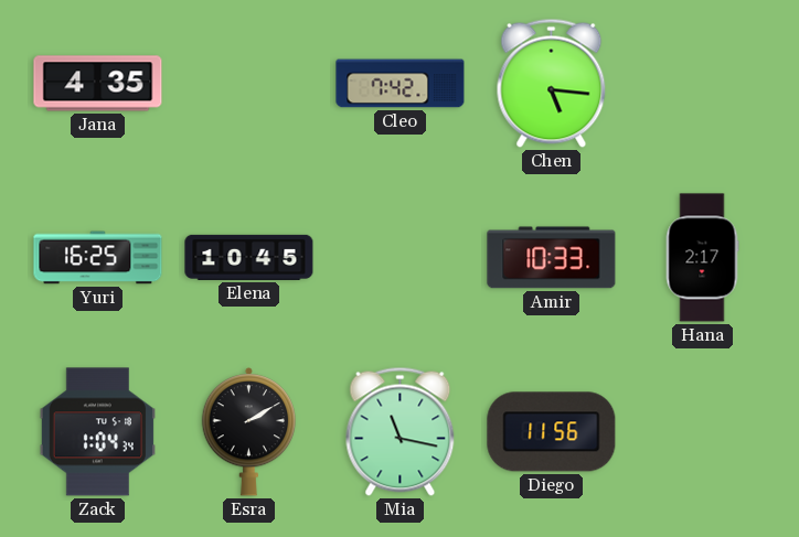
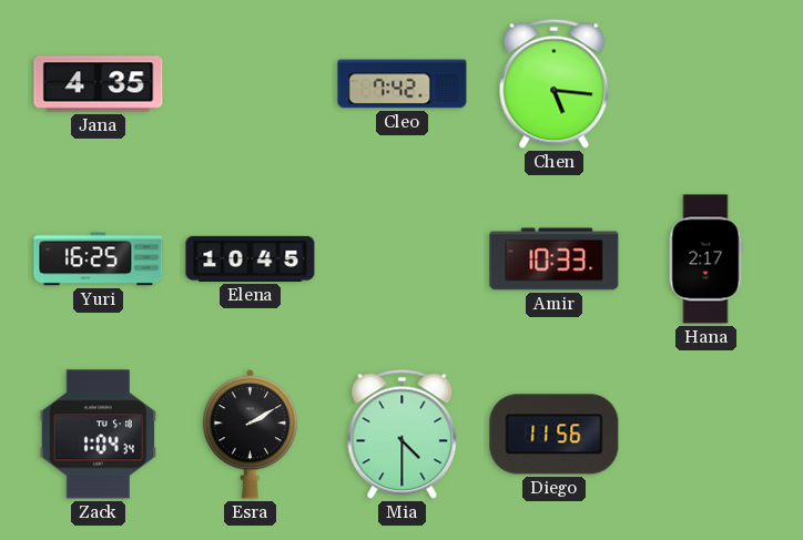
Mia: 11:17 -> 4:30
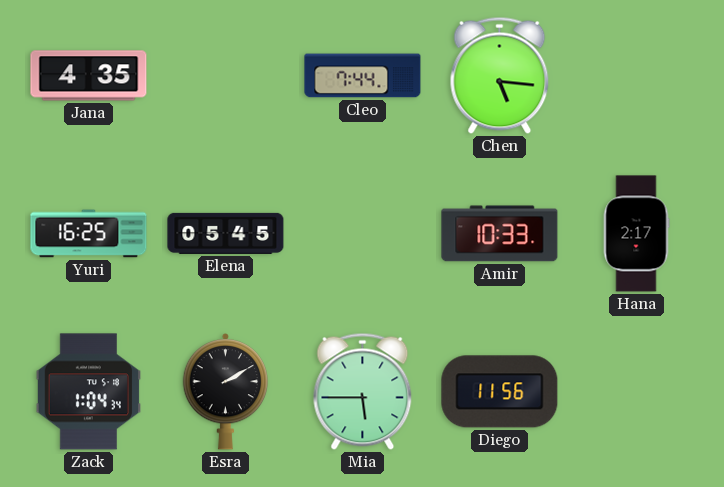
Cleo: 7:42 -> 7:44
Elena: 10:45 -> 05:45
Mia: 4:30 -> 5:45
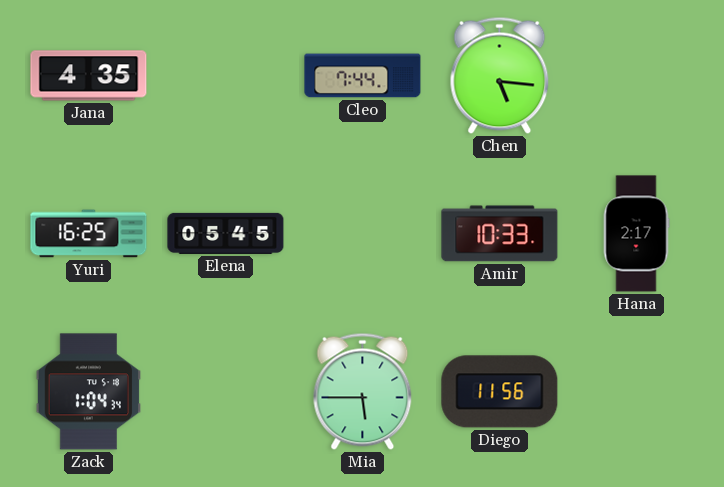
Esra: 2:10 -> none
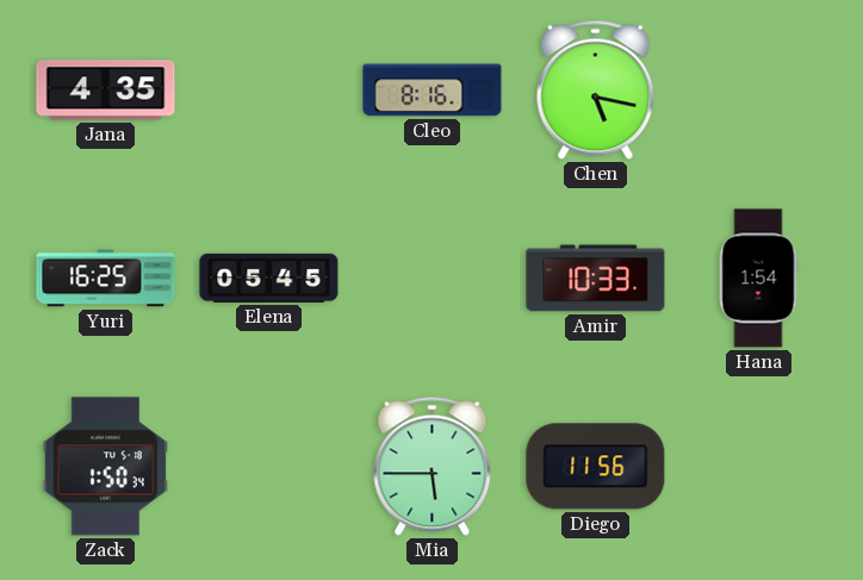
Cleo: 7:44 -> 8:16
Chen: 5:16 -> 5:17
Hana: 2:17 -> 1:54
Zack: 1:04 -> 1:50
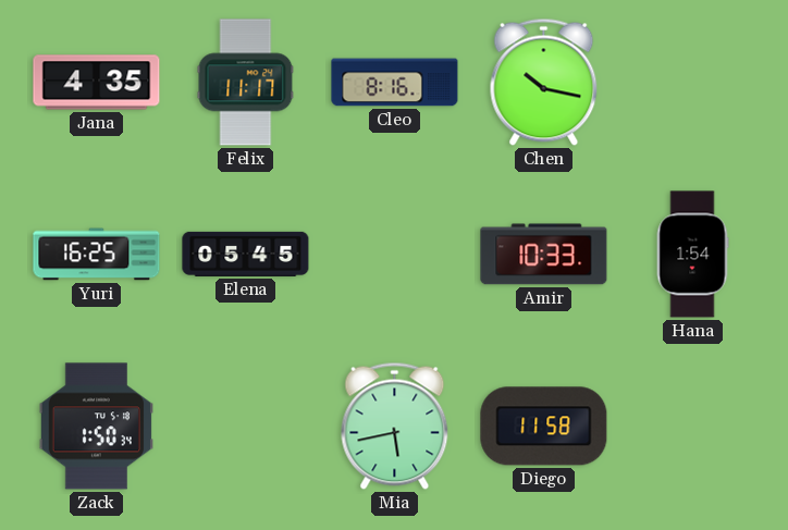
Felix: none -> 11:17
Chen: 5:17 -> 10:17
Mia: 5:45 -> 5:43
Diego: 11:56 -> 11:58
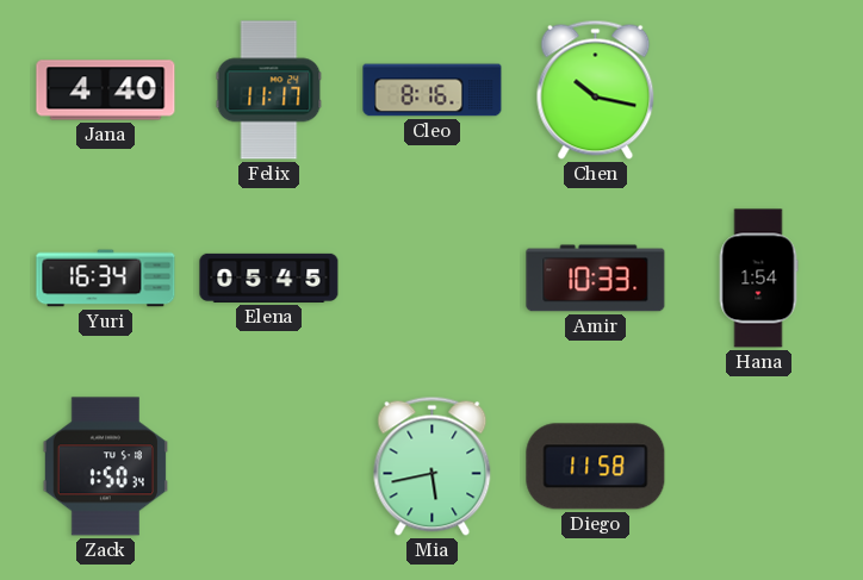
Jana: 4:35 -> 4:40
Yuri: 16:25 -> 16:34
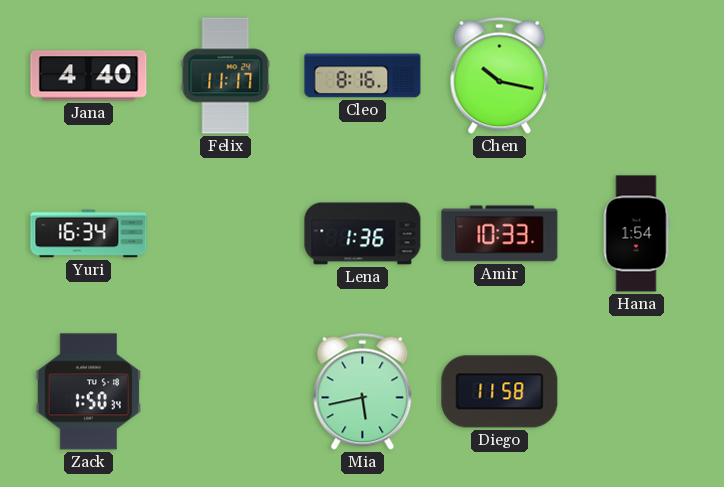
Elena: 05:45 -> none
Lena: none -> 1:36
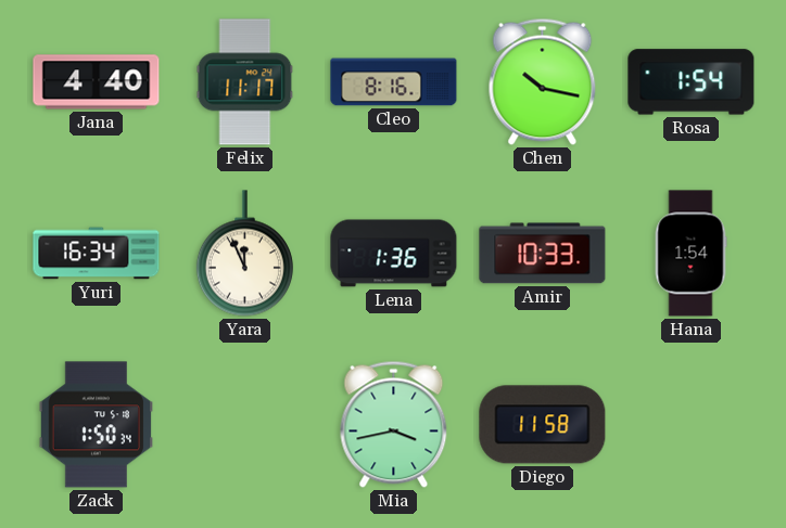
Rosa: none -> 1:54
Yara: none -> 11:56
Mia: 5:43 -> 3:43
